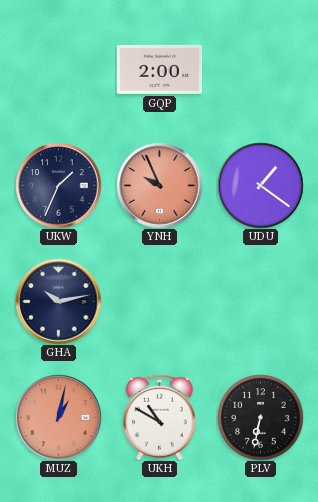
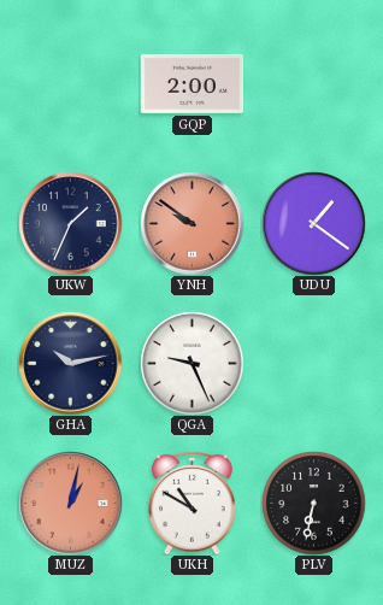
YNH: 9:56 -> 9:51
QGA: none -> 9:26
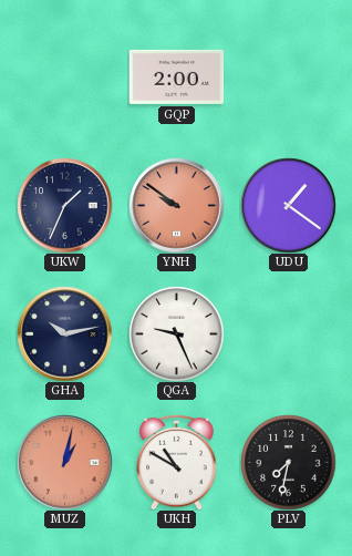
PLV: 6:32 -> 7:32
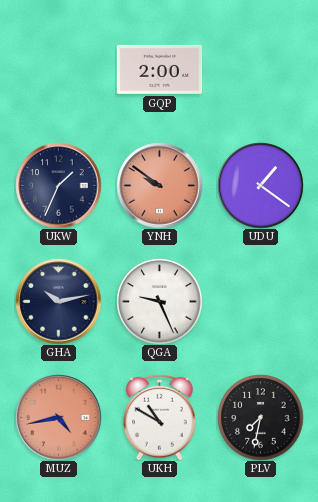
MUZ: 1:02 -> 4:43
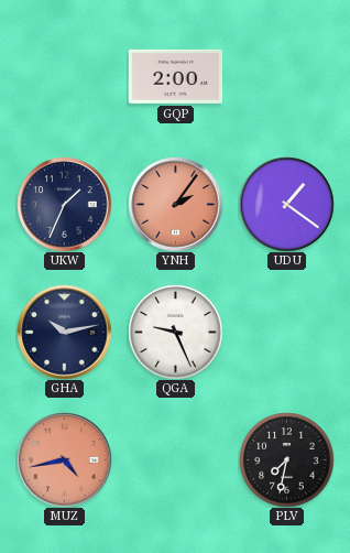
YNH: 9:51 -> 2:06
UKH: 10:50 -> none
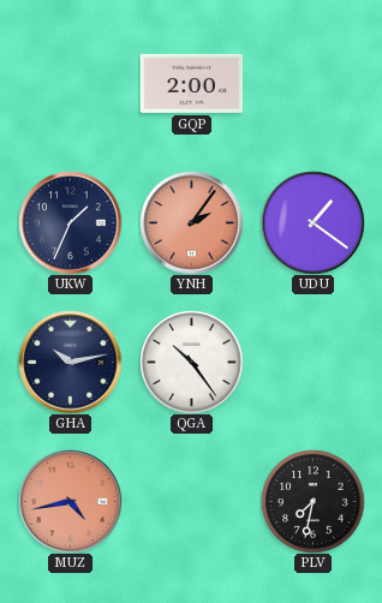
QGA: 9:26 -> 10:24
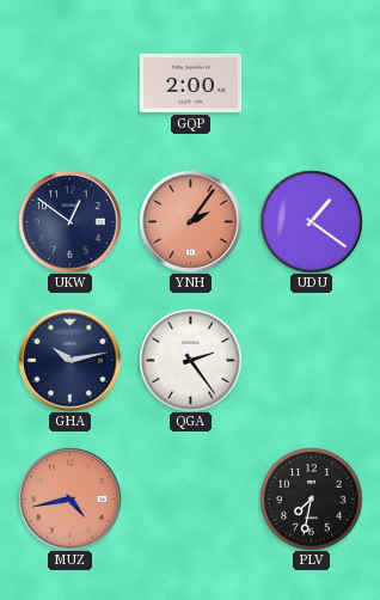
UKW: 1:34 -> 12:51
QGA: 10:24 -> 2:24
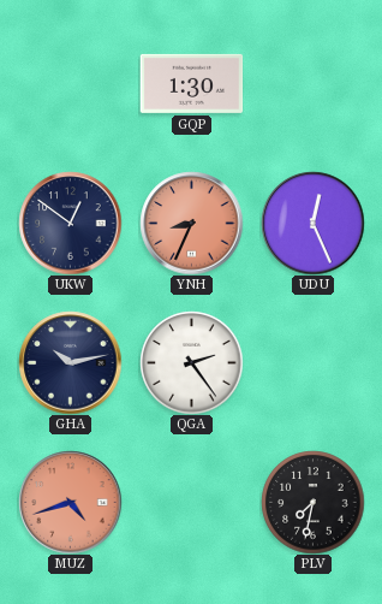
GQP: 2:00 -> 1:30
YNH: 2:06 -> 8:34
UDU: 1:21 -> 12:26
MUZ: 4:43 -> 4:42
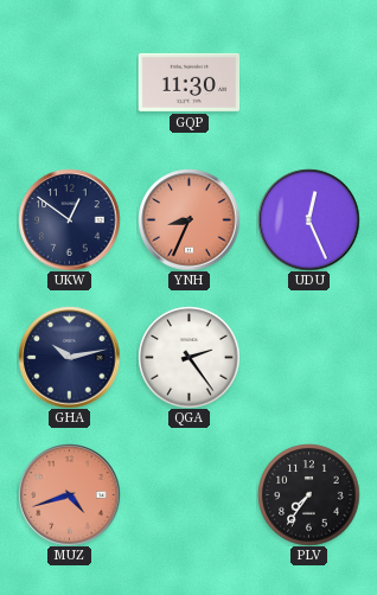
GQP: 1:30 -> 11:30
PLV: 7:32 -> 7:36
